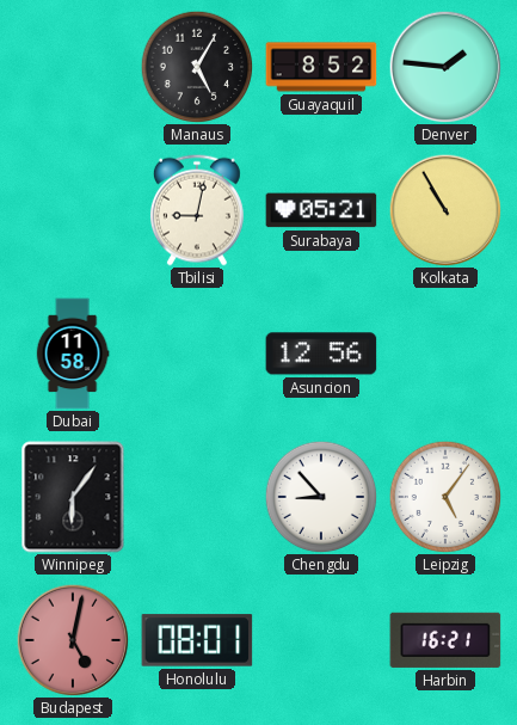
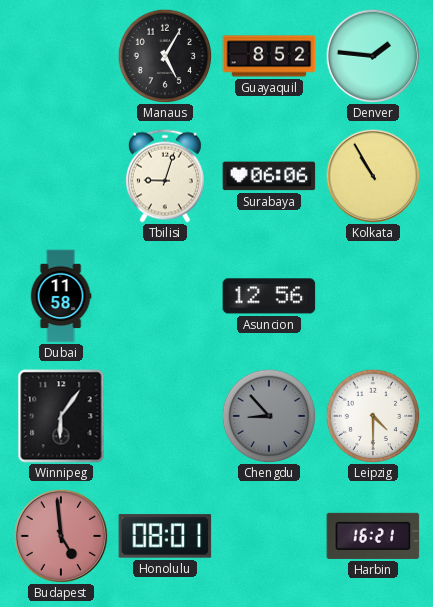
Tbilisi: 9:02 -> 9:03
Surabaya: 05:21 -> 06:06
Chengdu dial: white -> grey
Leipzig: 5:06 -> 4:30
Budapest: 5:02 -> 4:59
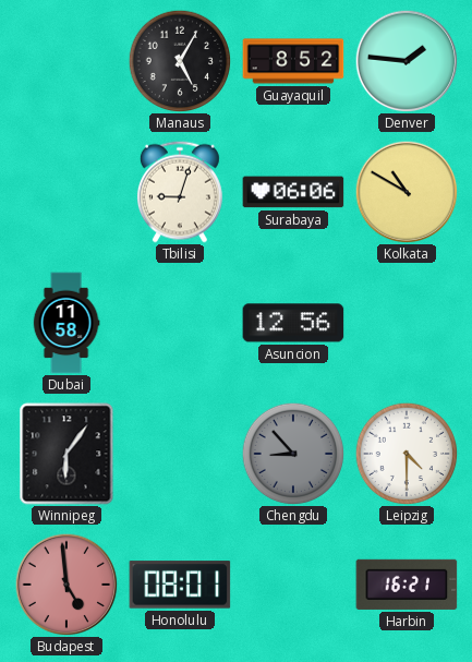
Kolkata: 10:55 -> 10:50
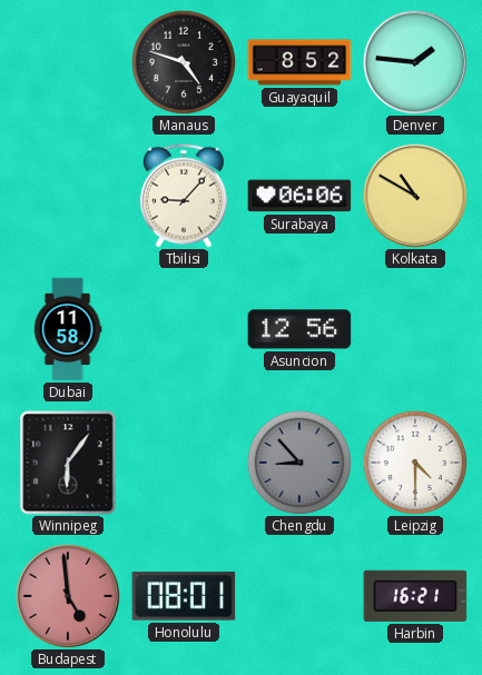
Manaus: 5:05 -> 4:48
Tbilisi: 9:03 -> 9:07
